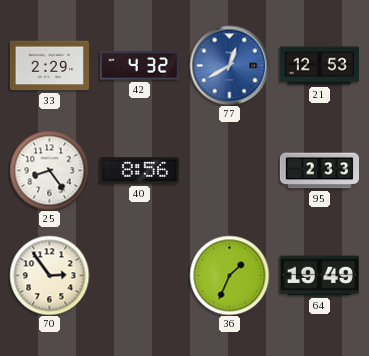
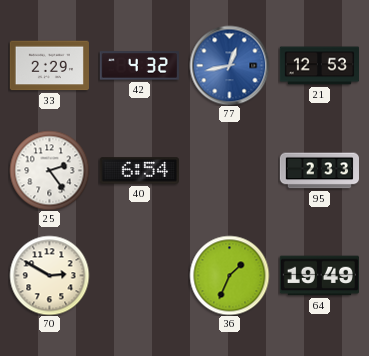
77: 12:40 -> 12:43
25: 8:24 -> 2:24
40: 8:56 -> 6:54
70: 2:54 -> 2:50
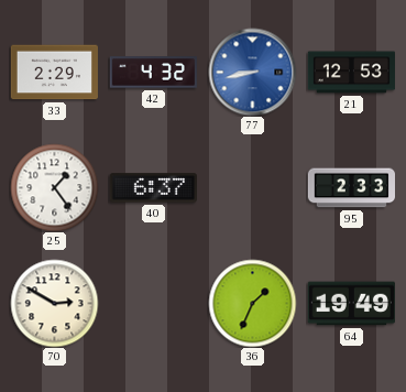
77: 12:43 -> 8:43
25: 2:24 -> 1:24
40: 6:54 -> 6:37
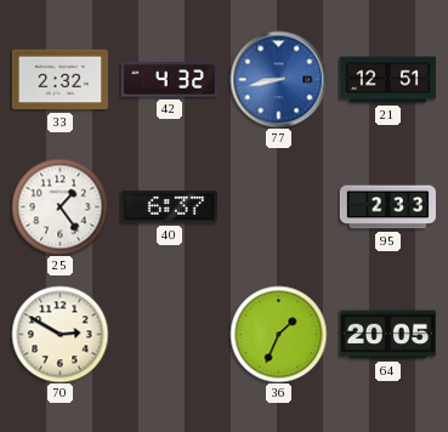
33: 2:29 -> 2:32
21: 12:53 -> 12:51
64: 19:49 -> 20:05
